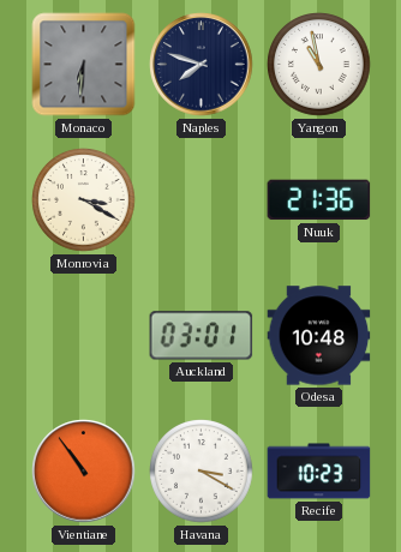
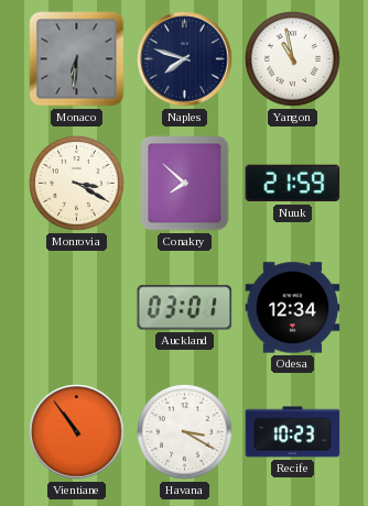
Conakry: none -> 7:52
Nuuk: 21:36 -> 21:59
Odesa: 10:48 -> 12:34
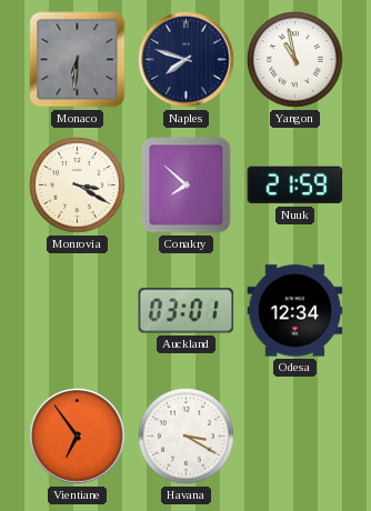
Vientiane: 10:54 -> 6:54
Recife: 10:23 -> none
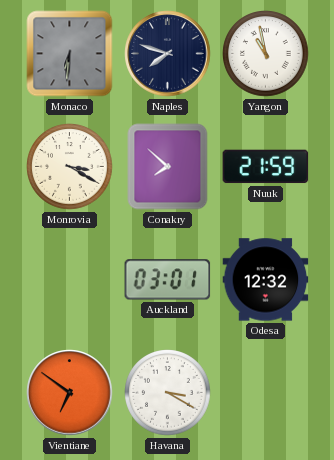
Odesa: 12:34 -> 12:32
Vientiane: 6:54 -> 6:51
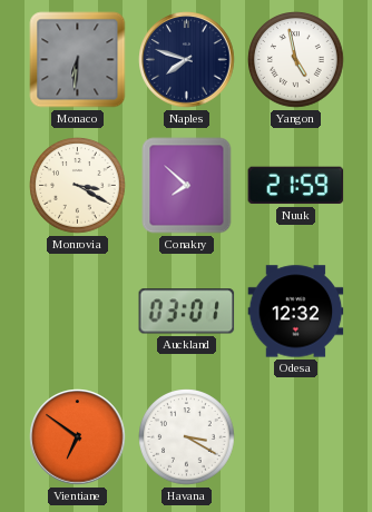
Yangon: 10:58 -> 4:58
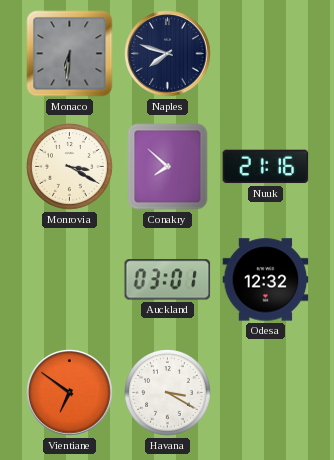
Yangon: 4:58 -> none
Nuuk: 21:59 -> 21:16
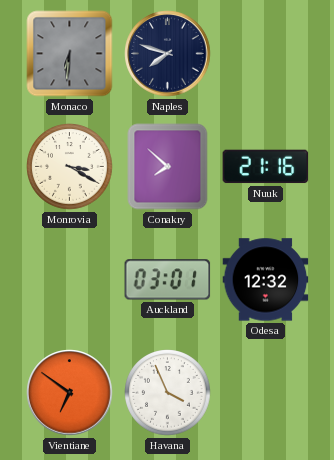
Havana: 3:20 -> 3:56
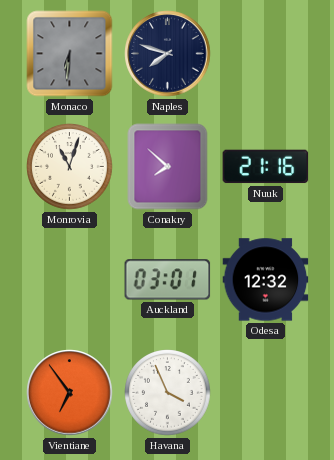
Monrovia: 3:20 -> 11:03
Vientiane: 6:51 -> 6:54
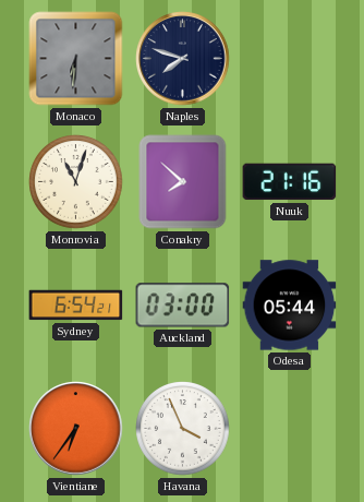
Sydney: none -> 6:54
Auckland: 03:01 -> 03:00
Odesa: 12:32 -> 05:44
Vientiane: 6:54 -> 6:36
